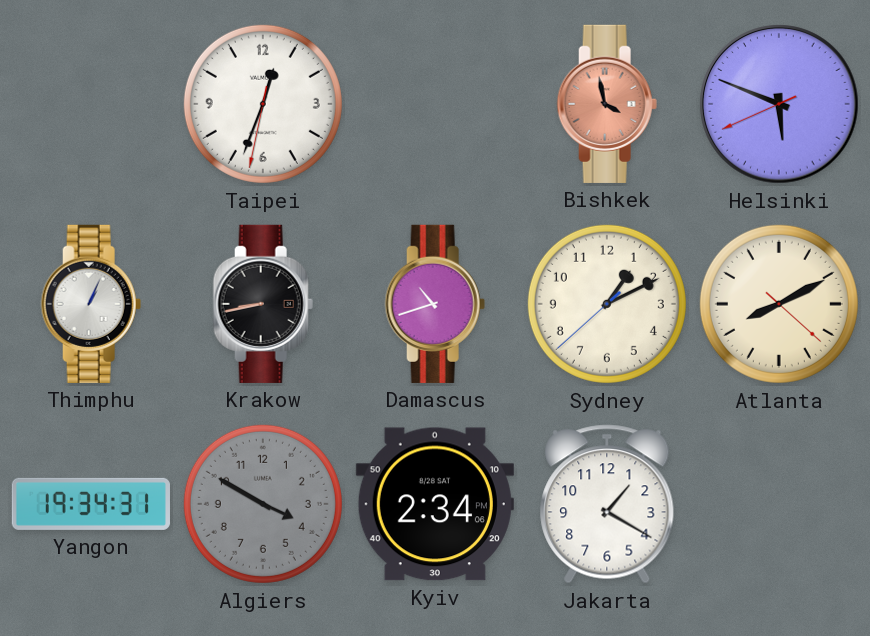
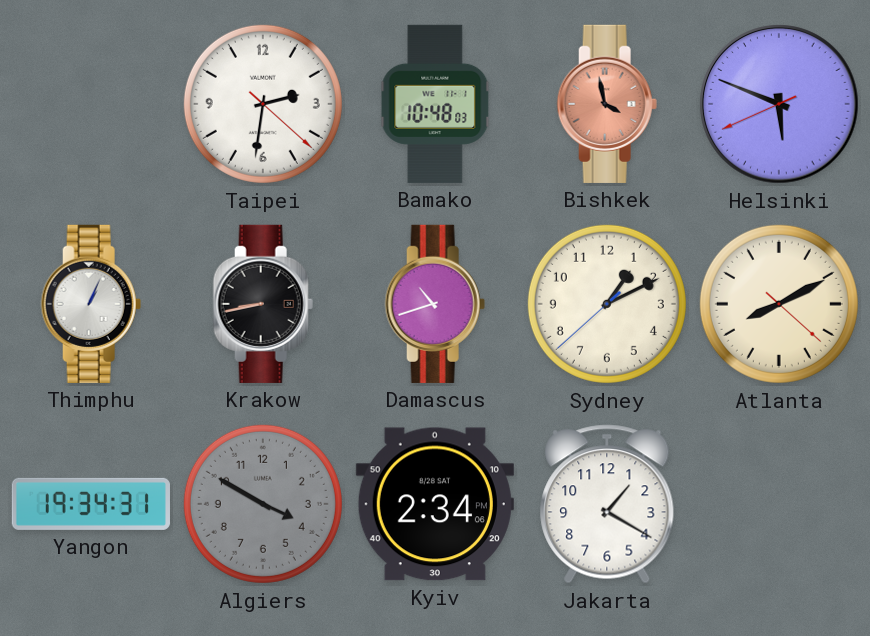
Taipei: 12:33 -> 2:31
Bamako: none -> 10:48
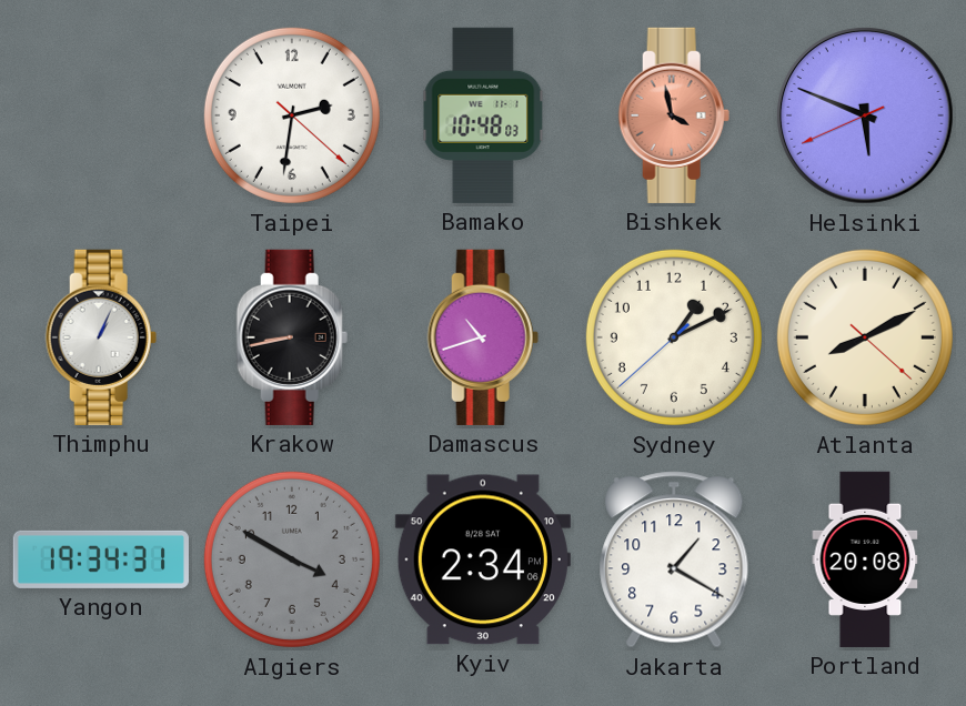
Portland: none -> 20:08
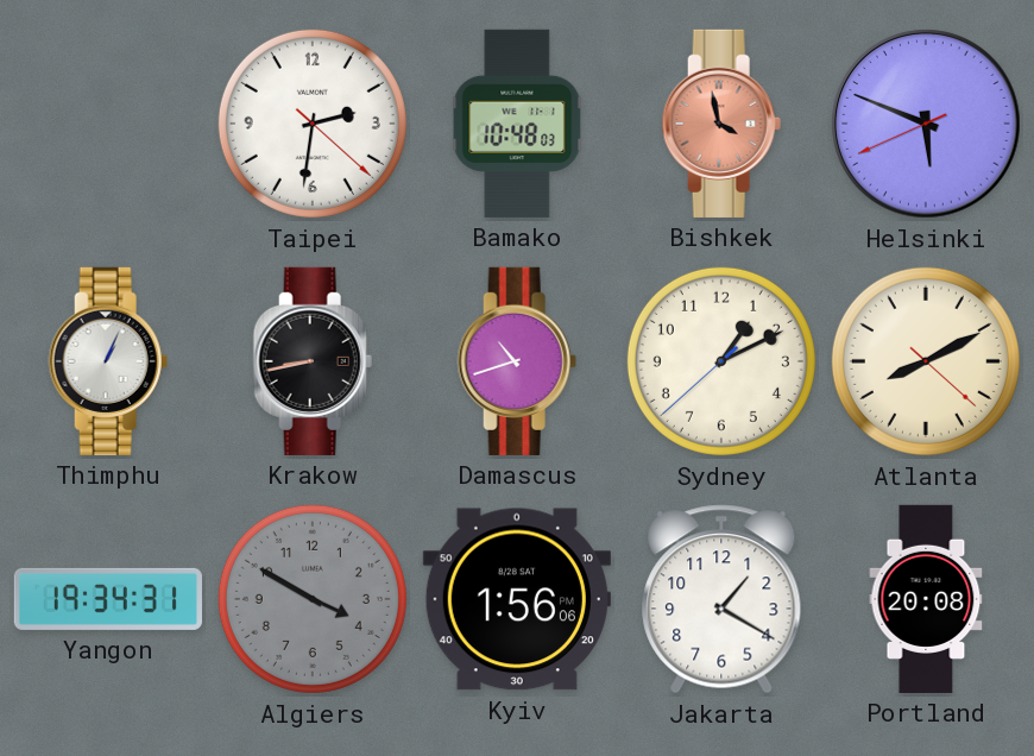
Kyiv: 2:34 -> 1:56
